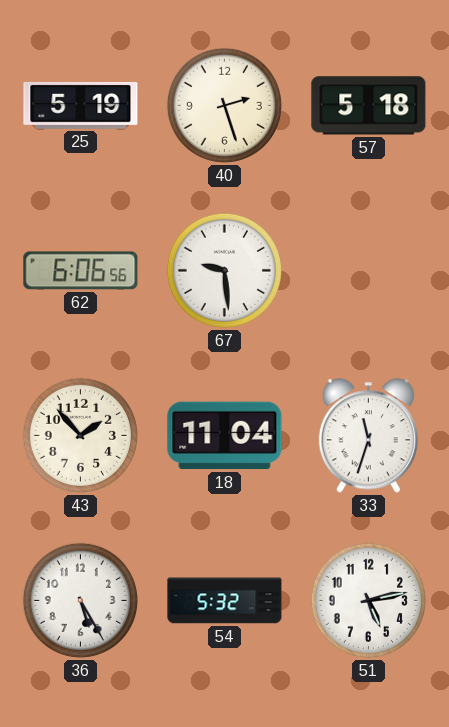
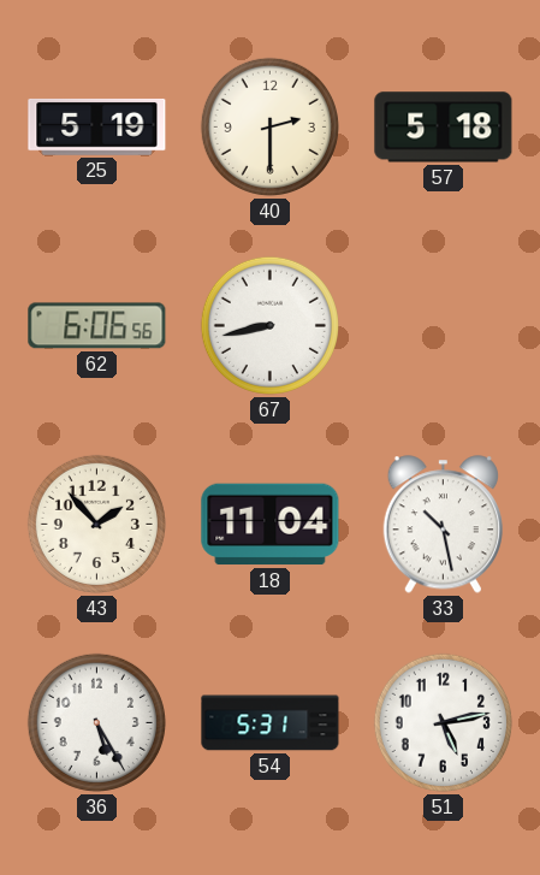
40: 2:27 -> 2:30
67: 9:29 -> 8:43
33: 11:33 -> 10:28
54: 5:32 -> 5:31
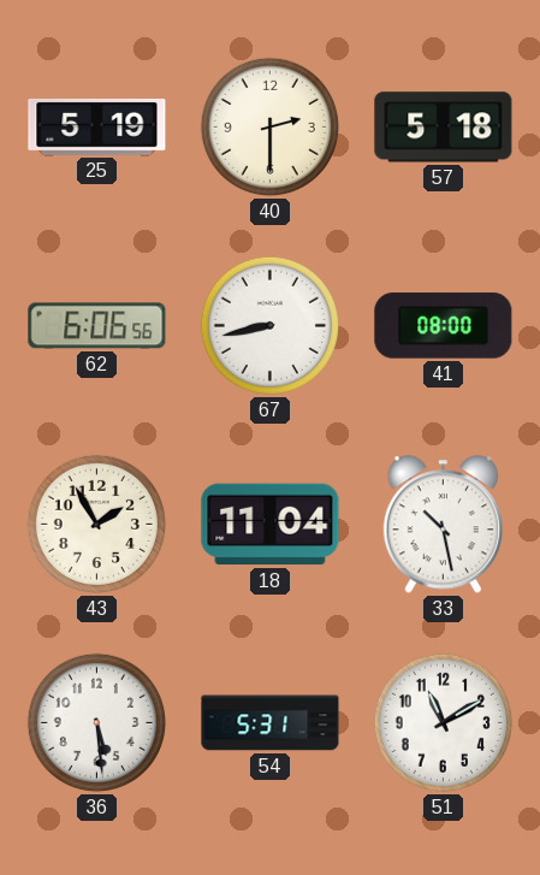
41: none -> 08:00
43: 1:53 -> 1:55
36: 5:25 -> 5:29
51: 5:13 -> 11:10
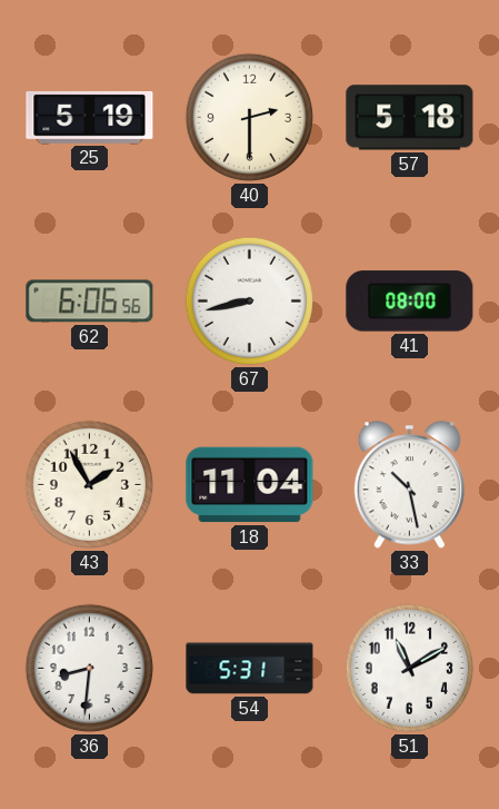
36: 5:29 -> 8:31
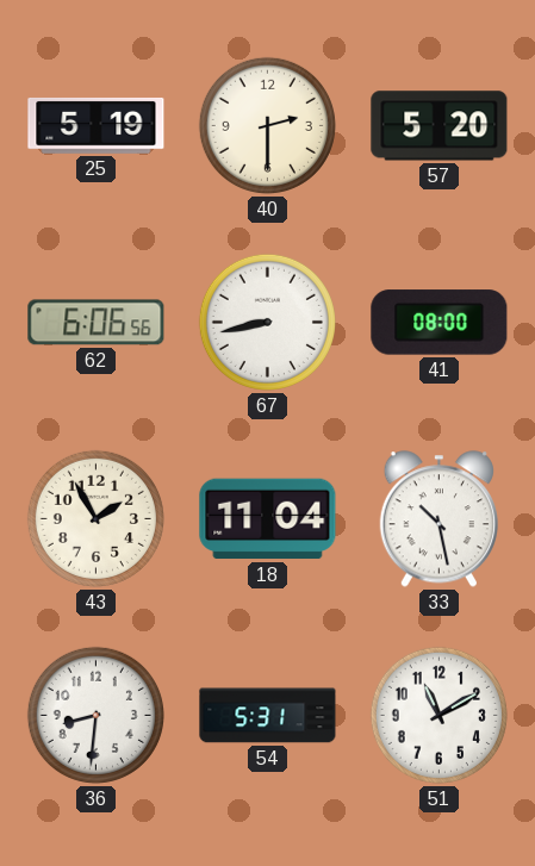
57: 5:18 -> 5:20
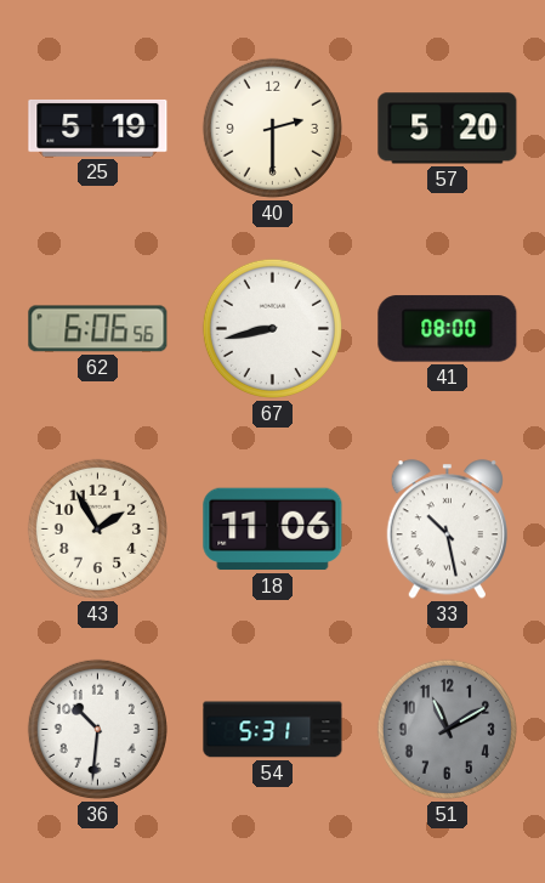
18: 11:04 -> 11:06
36: 8:31 -> 10:31
51 dial: white -> grey
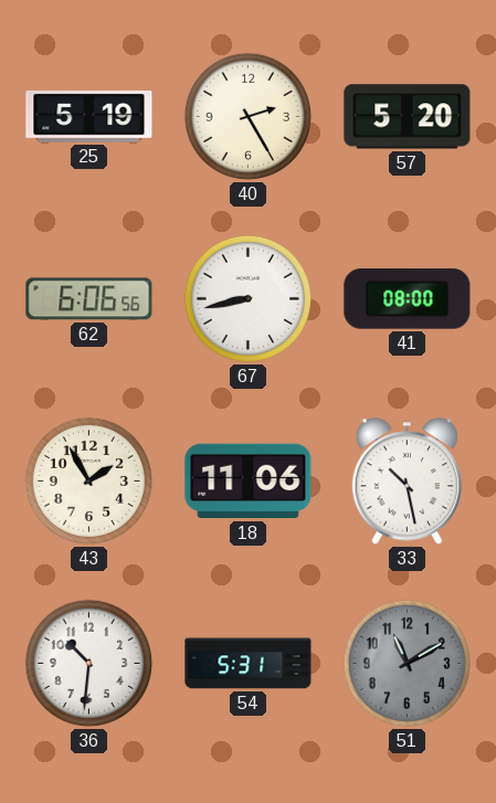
40: 2:30 -> 2:25
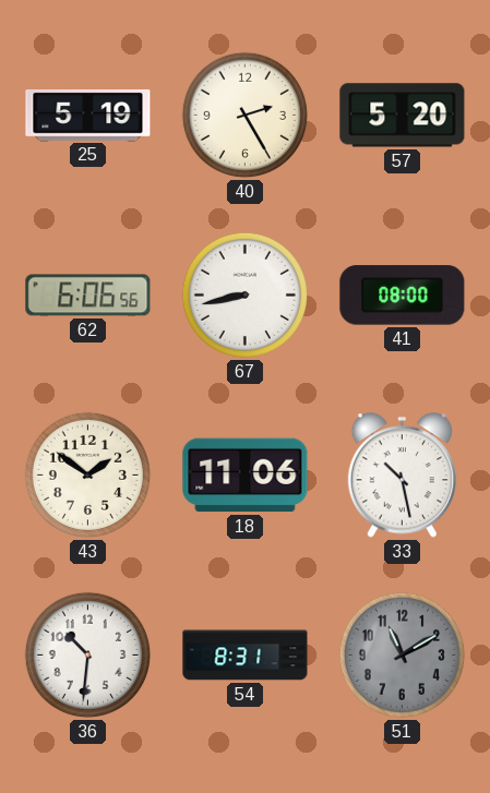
43: 1:55 -> 1:51
54: 5:31 -> 8:31
